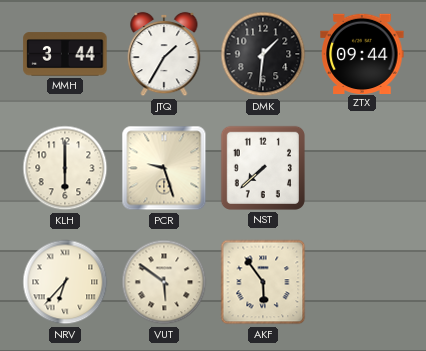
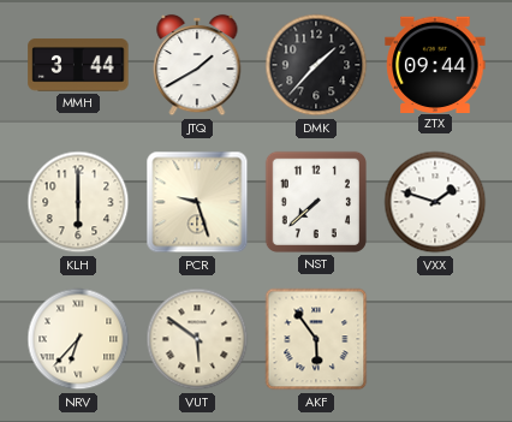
JTQ: 1:35 -> 1:40
DMK: 1:31 -> 1:37
VXX: none -> 1:48
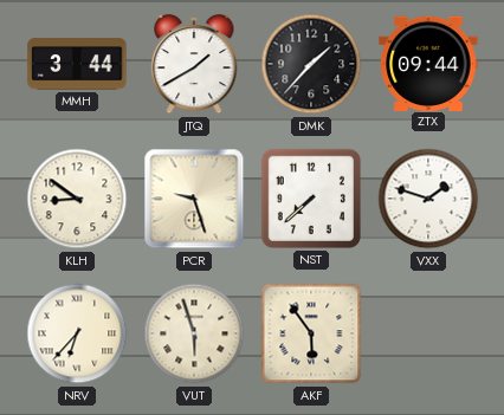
KLH: 6:00 -> 8:51
VUT: 5:51 -> 5:57
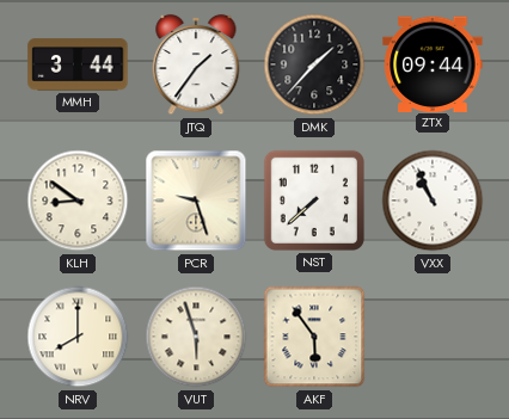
JTQ: 1:40 -> 1:36
VXX: 1:48 -> 10:56
NRV: 6:37 -> 8:00
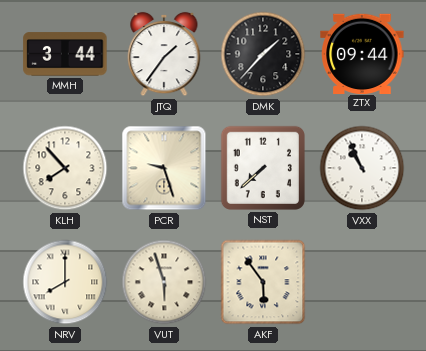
KLH: 8:51 -> 7:53
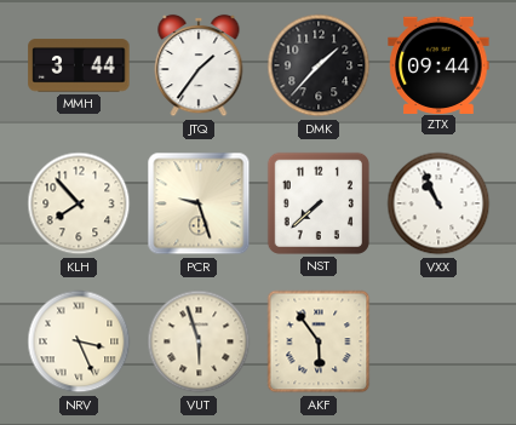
NRV: 8:00 -> 3:26
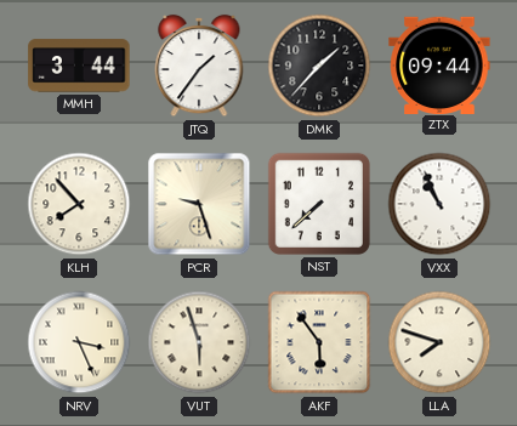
LLA: none -> 7:48
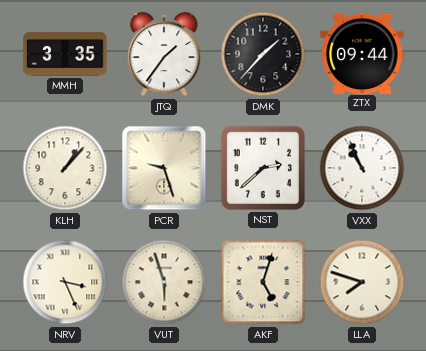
MMH: 3:44 -> 3:35
KLH: 7:53 -> 1:07
NST: 7:38 -> 2:38
AKF: 5:54 -> 5:03
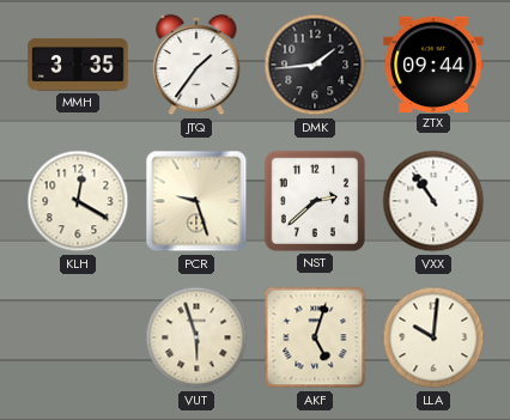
DMK: 1:37 -> 1:44
KLH: 1:07 -> 12:20
VXX: 10:56 -> 10:54
NRV: 3:26 -> none
LLA: 7:48 -> 10:01
